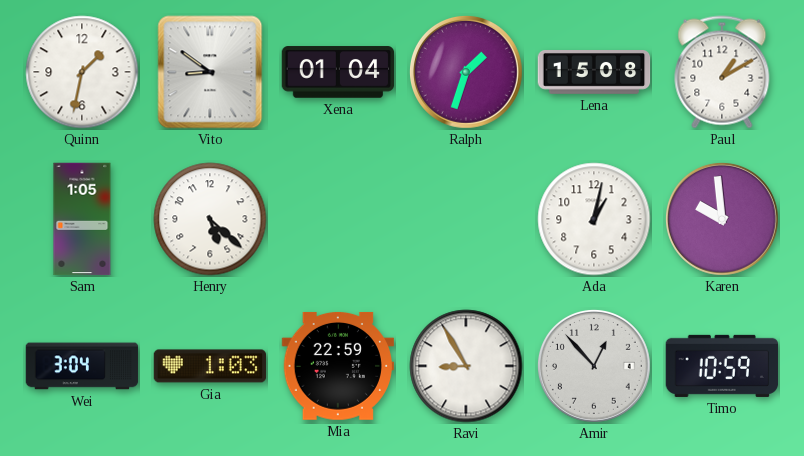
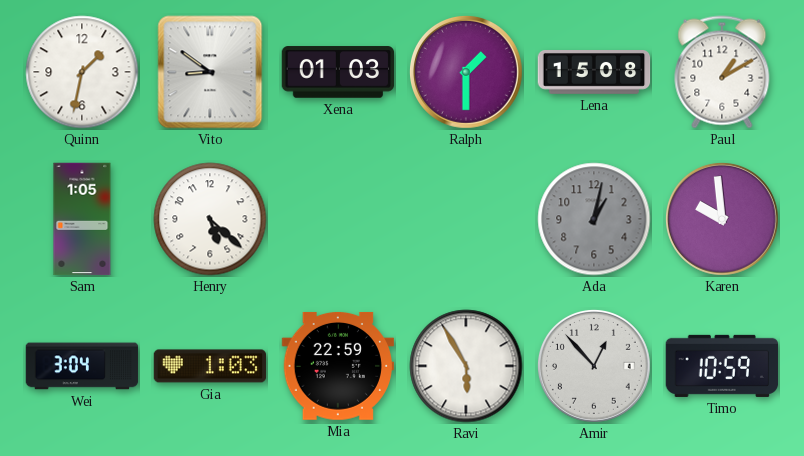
Xena: 01:04 -> 01:03
Ralph: 1:33 -> 1:30
Ada dial: white -> grey
Ravi: 8:55 -> 5:55
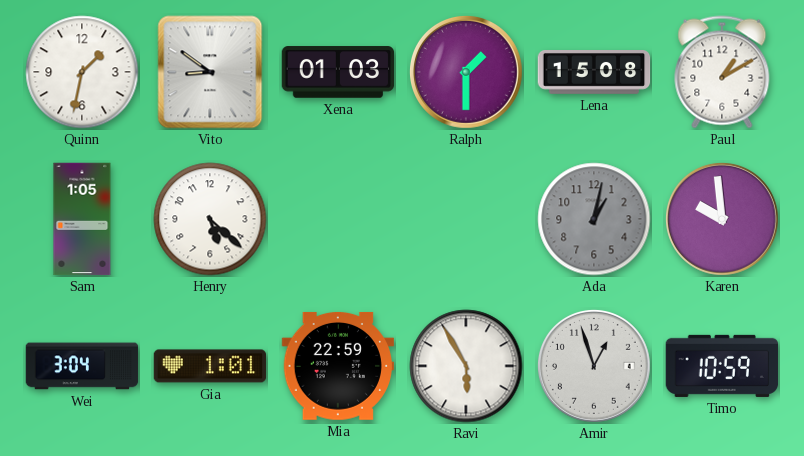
Gia: 1:03 -> 1:01
Amir: 12:53 -> 12:57
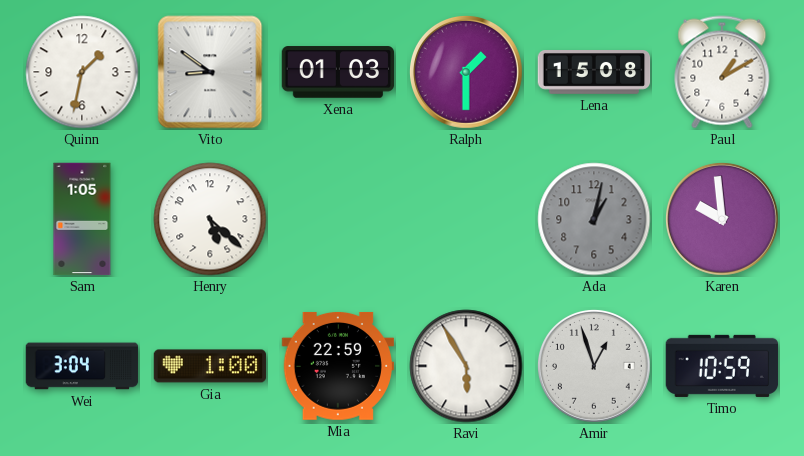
Gia: 1:01 -> 1:00
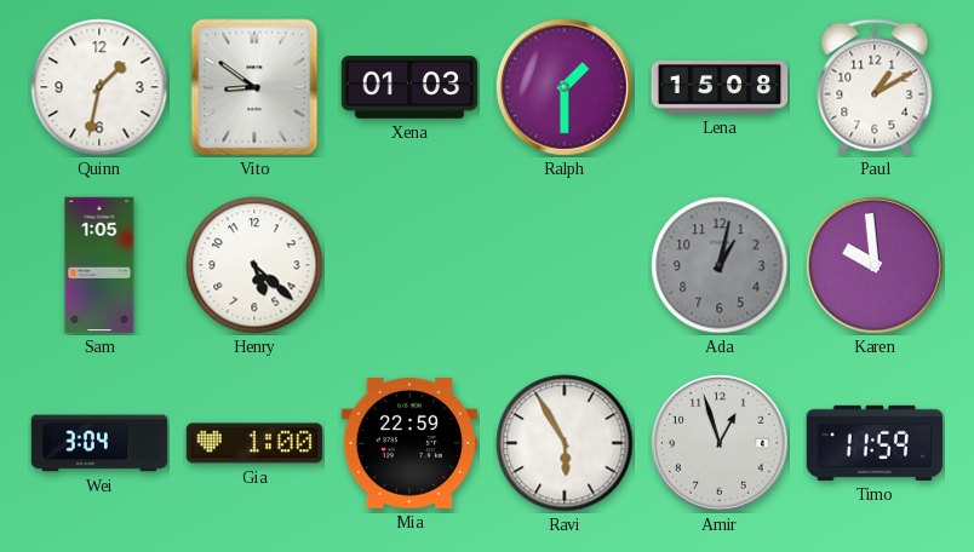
Timo: 10:59 -> 11:59
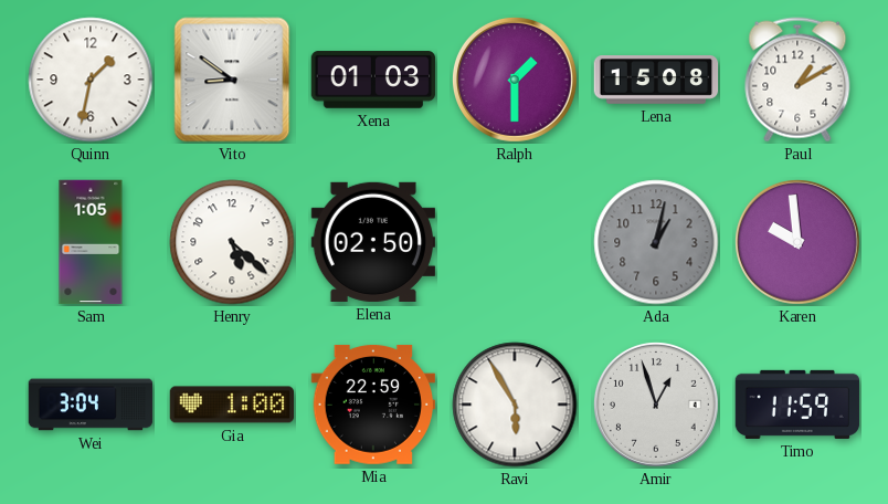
Elena: none -> 02:50
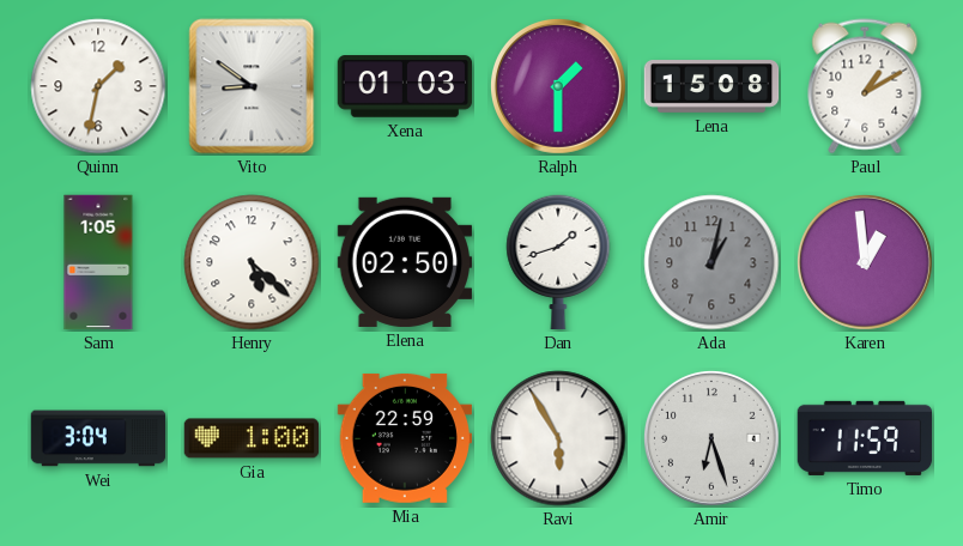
Dan: none -> 1:42
Karen: 9:59 -> 12:59
Amir: 12:57 -> 6:27
